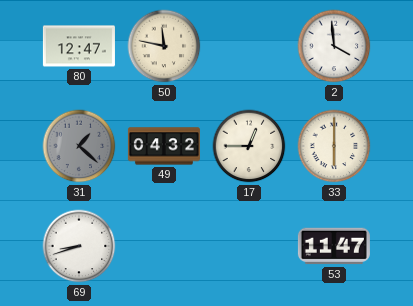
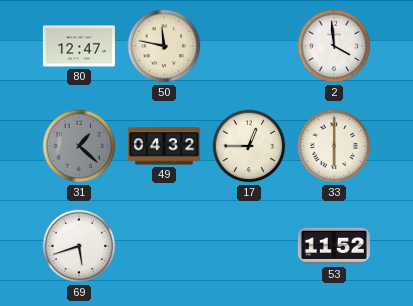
69: 8:42 -> 5:42
53: 11:47 -> 11:52
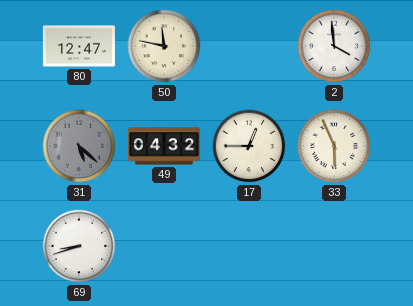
31: 1:22 -> 5:22
33: 6:00 -> 5:56
69: 5:42 -> 8:42
53: 11:52 -> none
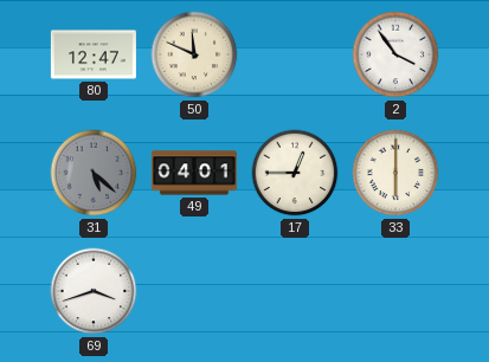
50: 11:47 -> 11:49
2: 3:59 -> 3:54
49: 04:32 -> 04:01
33: 5:56 -> 6:00
69: 8:42 -> 3:42
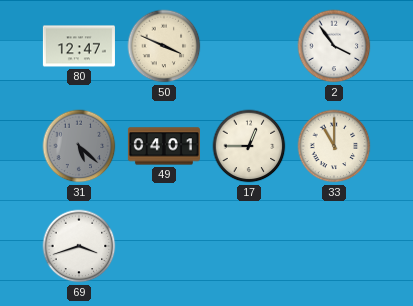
50: 11:49 -> 3:49
33: 6:00 -> 11:00
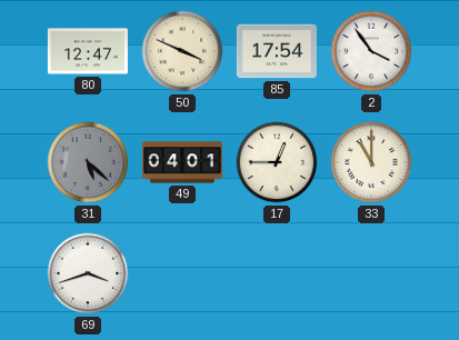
85: none -> 17:54
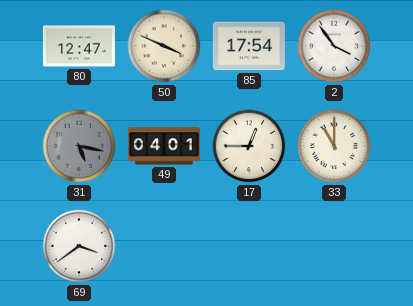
31: 5:22 -> 5:17
69: 3:42 -> 3:39
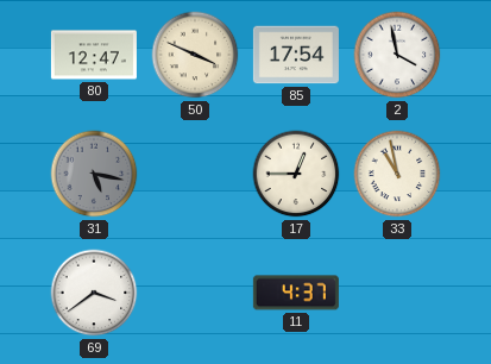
2: 3:54 -> 3:58
49: 04:01 -> none
33: 11:00 -> 10:58
11: none -> 4:37
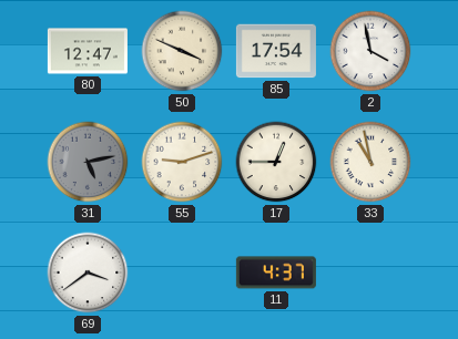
31: 5:17 -> 5:13
55: none -> 9:12
